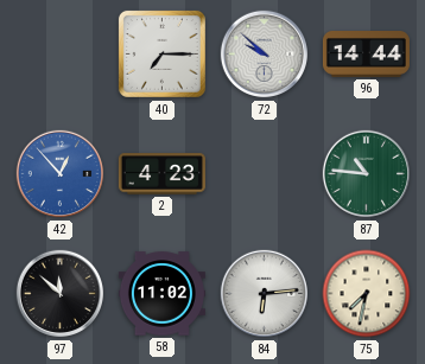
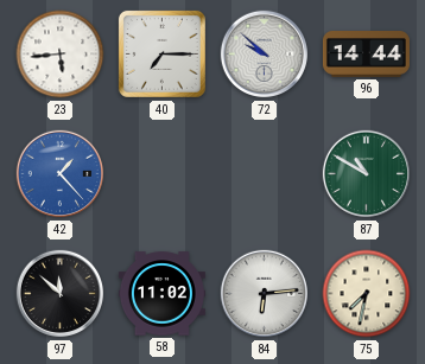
23: none -> 5:44
42: 12:53 -> 1:23
2: 4:23 -> none
87: 10:46 -> 10:50
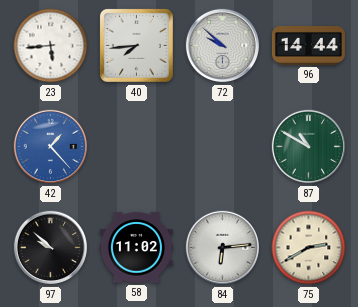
40: 7:15 -> 7:44
97: 11:52 -> 9:52
75: 7:32 -> 2:40
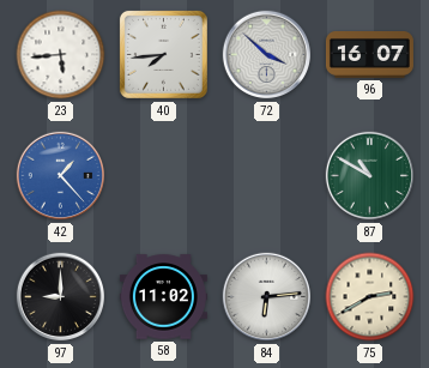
72: 9:52 -> 3:52
96: 14:44 -> 16:07
97: 9:52 -> 9:00
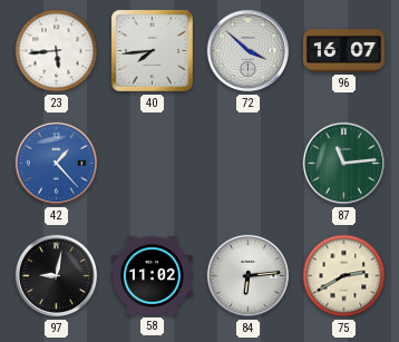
87: 10:50 -> 11:14
97: 9:00 -> 9:02
